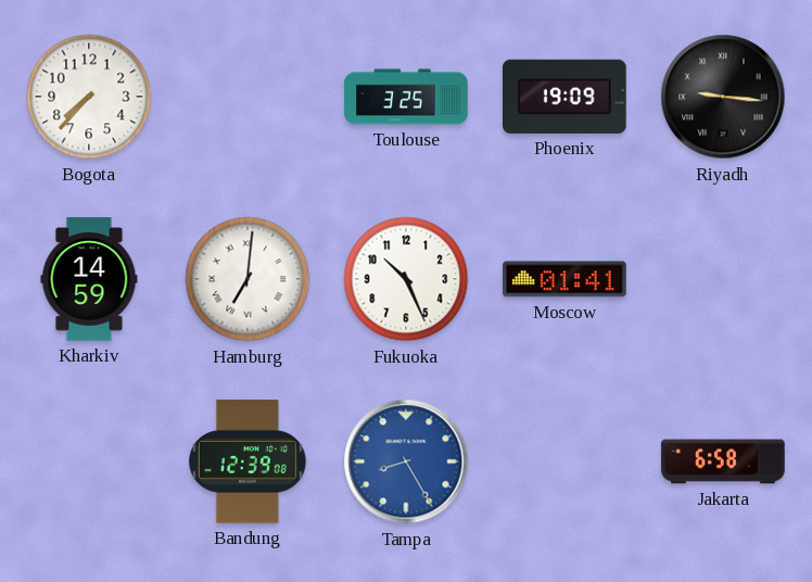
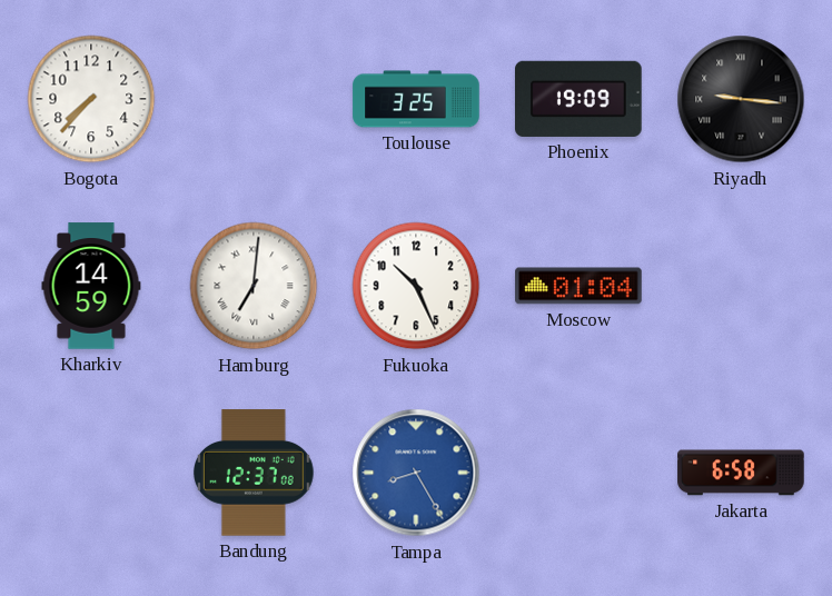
Moscow: 01:41 -> 01:04
Bandung: 12:39 -> 12:37
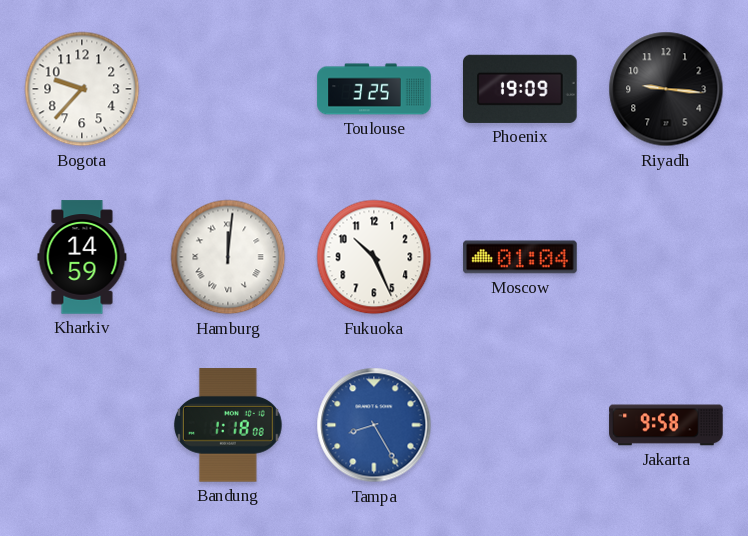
Bogota: 7:37 -> 9:37
Riyadh numerals: Roman -> Arabic
Hamburg: 7:01 -> 12:01
Bandung: 12:37 -> 1:18
Jakarta: 6:58 -> 9:58
